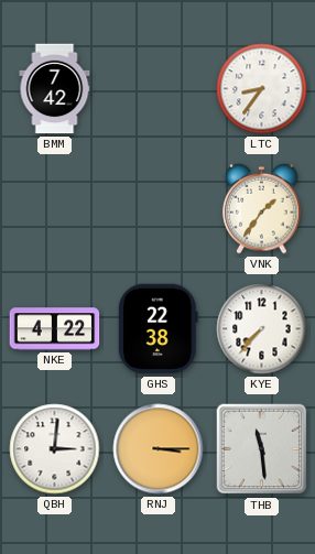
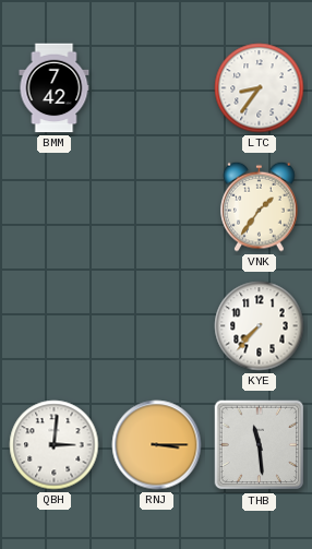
NKE: 4:22 -> none
GHS: 22:38 -> none
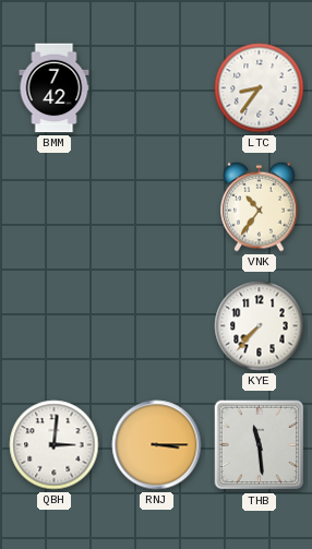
VNK: 1:36 -> 10:36
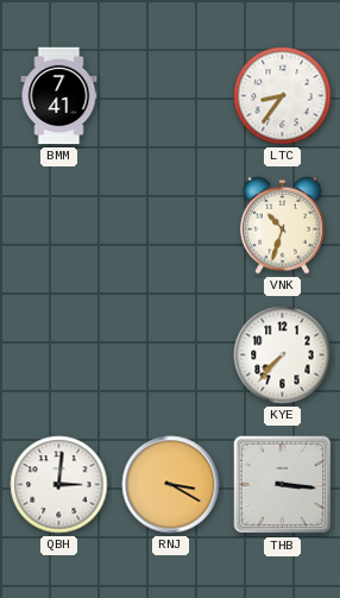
BMM: 7:42 -> 7:41
VNK: 10:36 -> 10:33
RNJ: 3:15 -> 3:20
THB: 11:29 -> 3:16
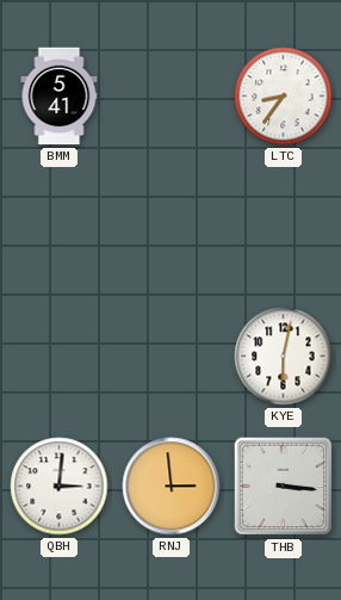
BMM: 7:41 -> 5:41
VNK: 10:33 -> none
KYE: 7:37 -> 6:02
RNJ: 3:20 -> 2:59
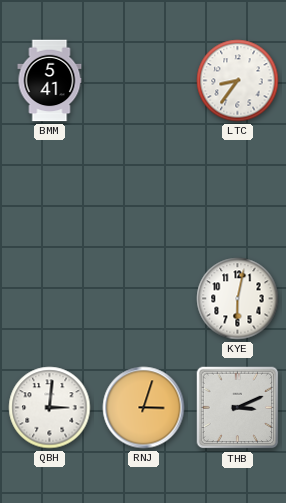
RNJ: 2:59 -> 3:03
THB: 3:16 -> 3:11
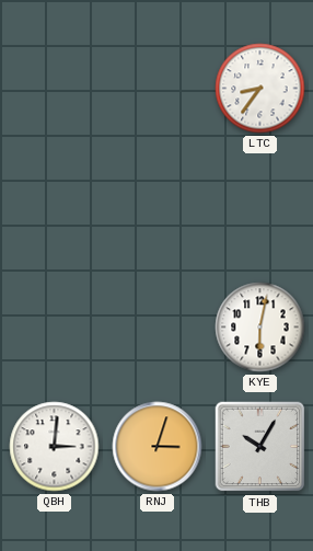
BMM: 5:41 -> none
THB: 3:11 -> 10:05
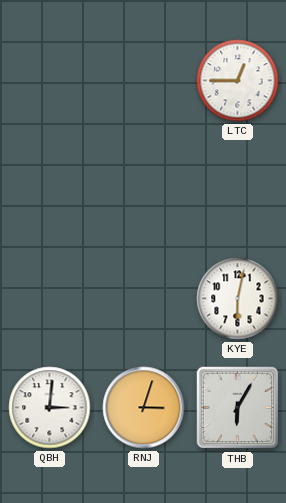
LTC: 8:36 -> 12:45
THB: 10:05 -> 6:05
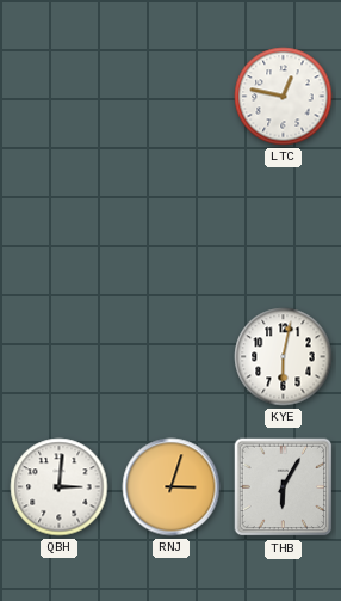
LTC: 12:45 -> 12:47
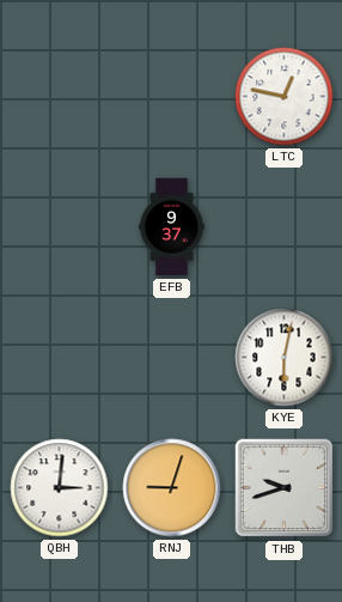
EFB: none -> 9:37
RNJ: 3:03 -> 9:03
THB: 6:05 -> 9:42
